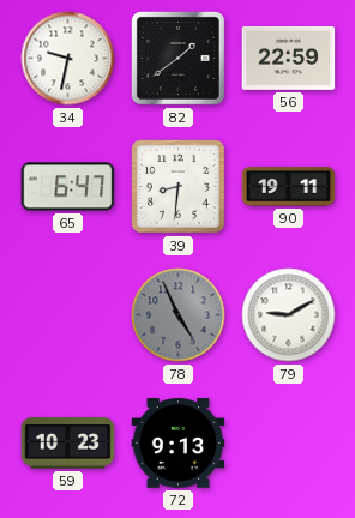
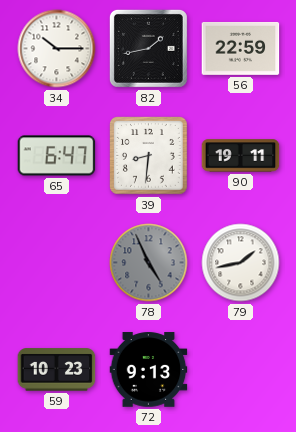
34: 9:32 -> 10:15
82: 1:39 -> 1:43
79: 9:10 -> 1:43
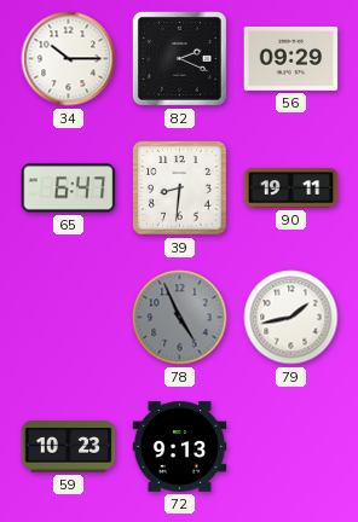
82: 1:43 -> 2:19
56: 22:59 -> 09:29
